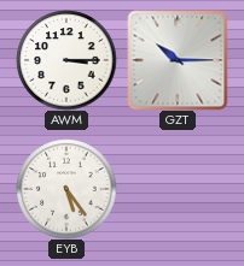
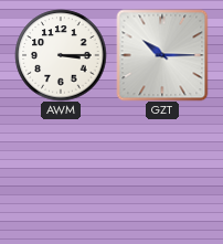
EYB: 5:24 -> none
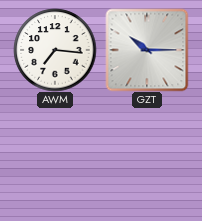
AWM: 3:15 -> 7:16
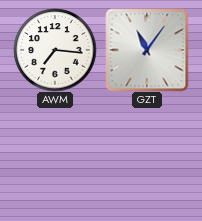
GZT: 10:15 -> 11:06
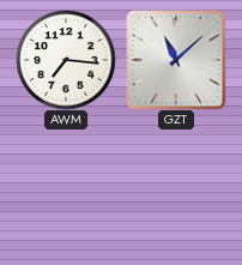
GZT: 11:06 -> 11:08
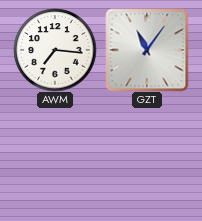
GZT: 11:08 -> 11:06
